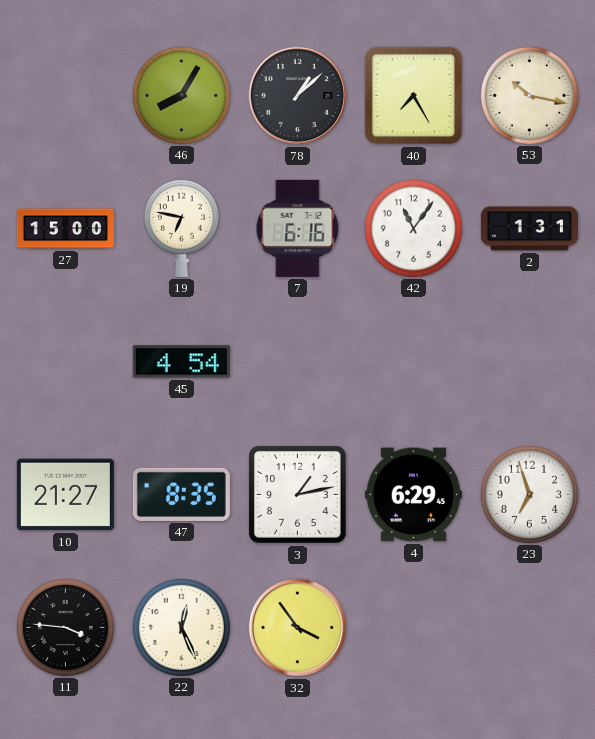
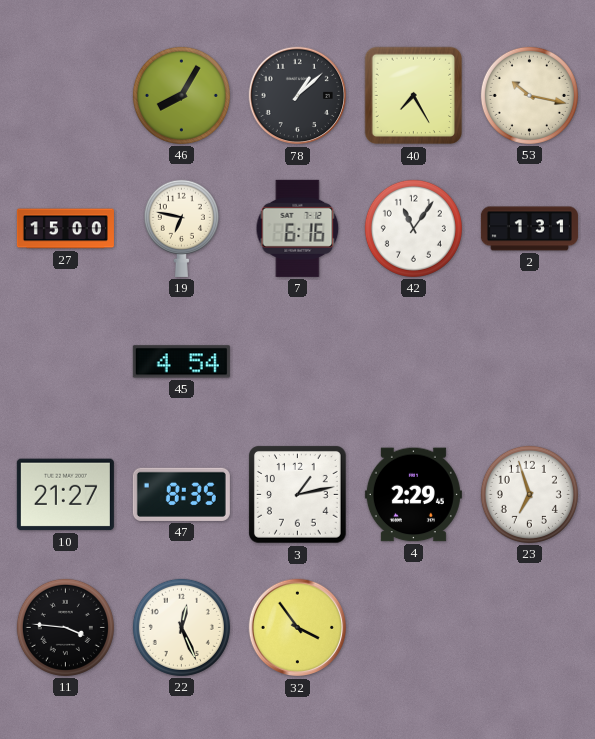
4: 6:29 -> 2:29
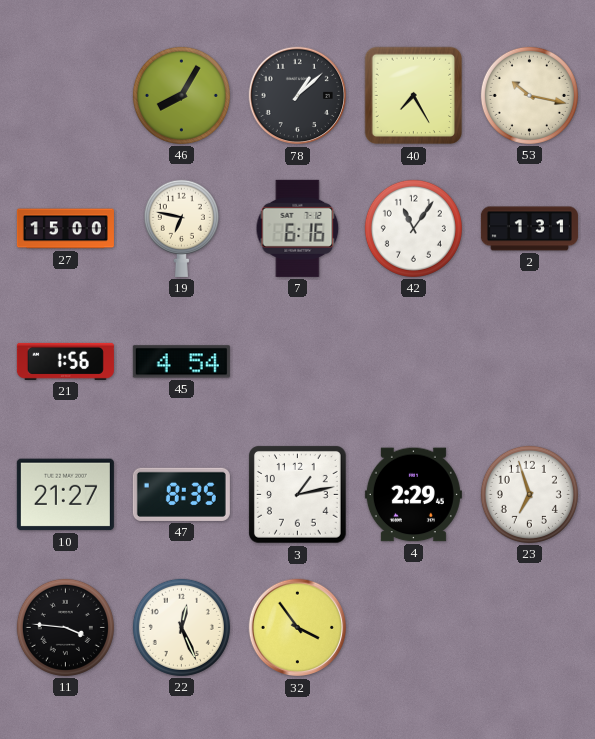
21: none -> 1:56
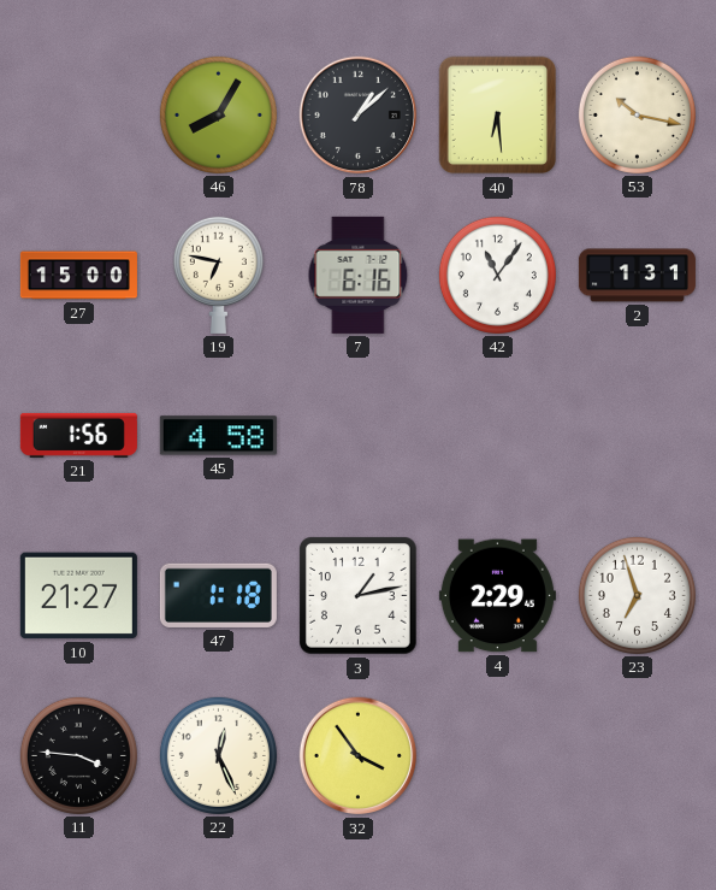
40: 7:25 -> 6:29
45: 4:54 -> 4:58
47: 8:35 -> 1:18
